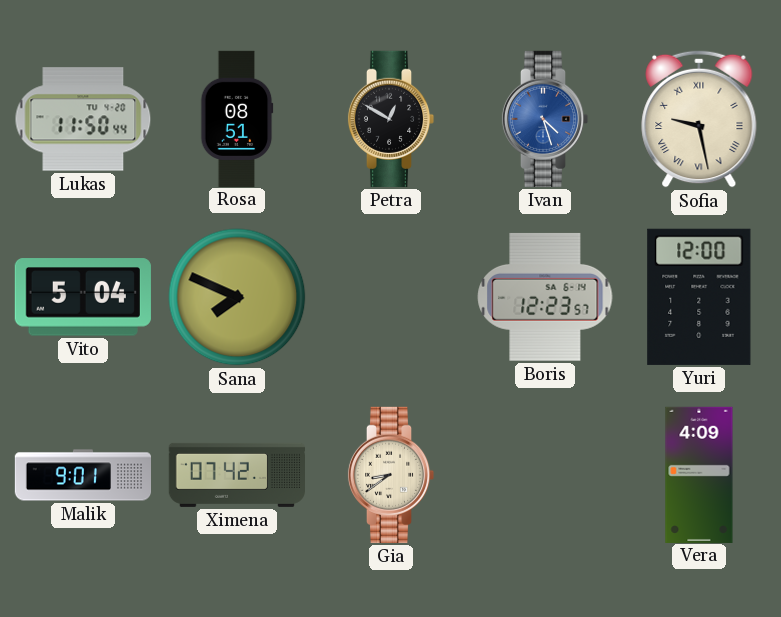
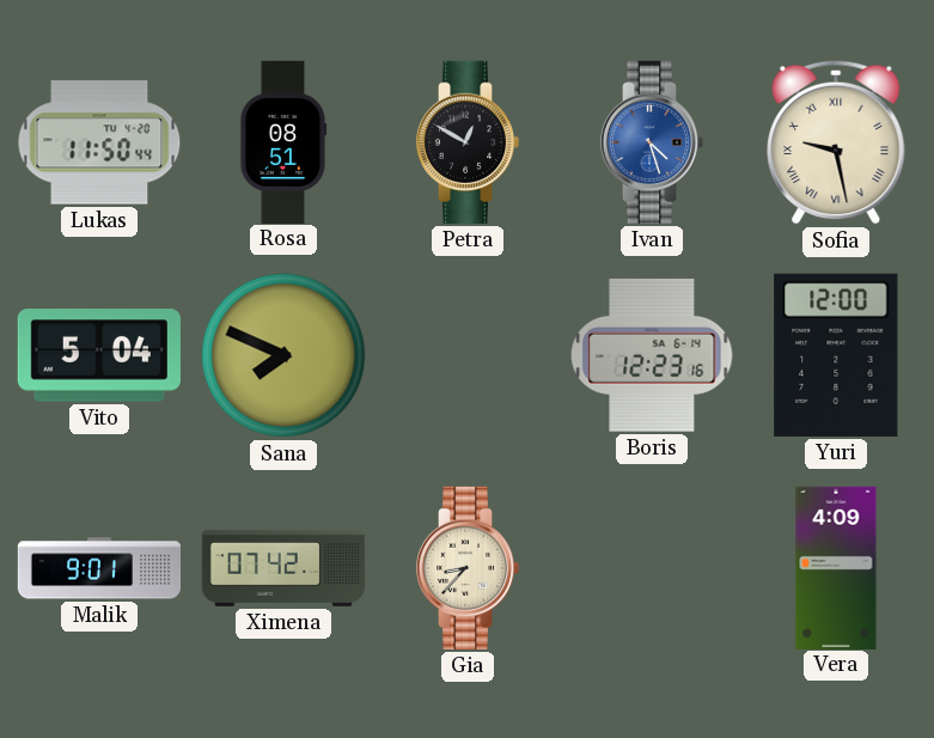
Boris: 12:23:57 -> 12:23:16
Gia: 8:39 -> 8:37
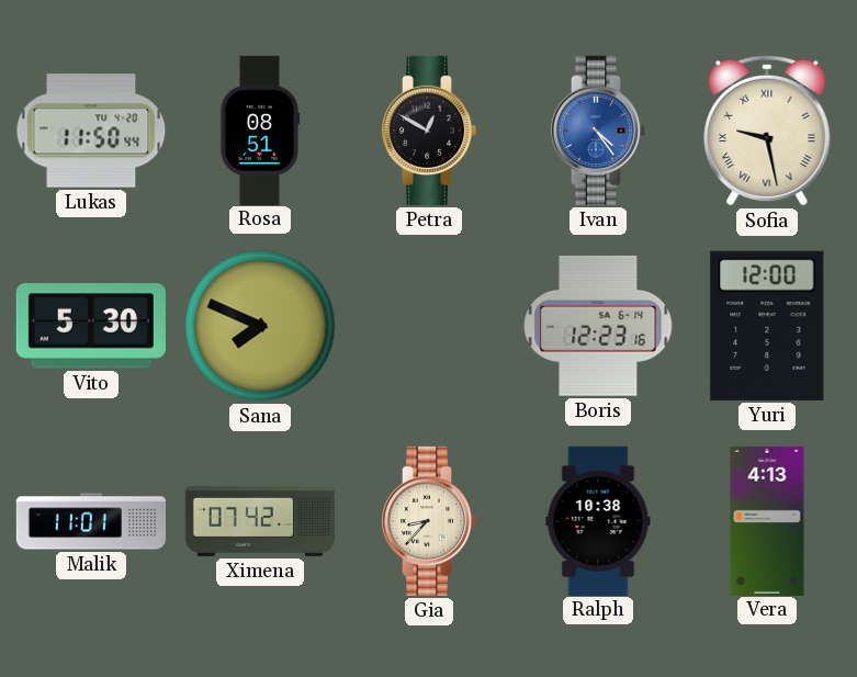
Ivan: 4:27 -> 4:24
Vito: 5:04 -> 5:30
Malik: 9:01 -> 11:01
Ralph: none -> 10:38
Vera: 4:09 -> 4:13
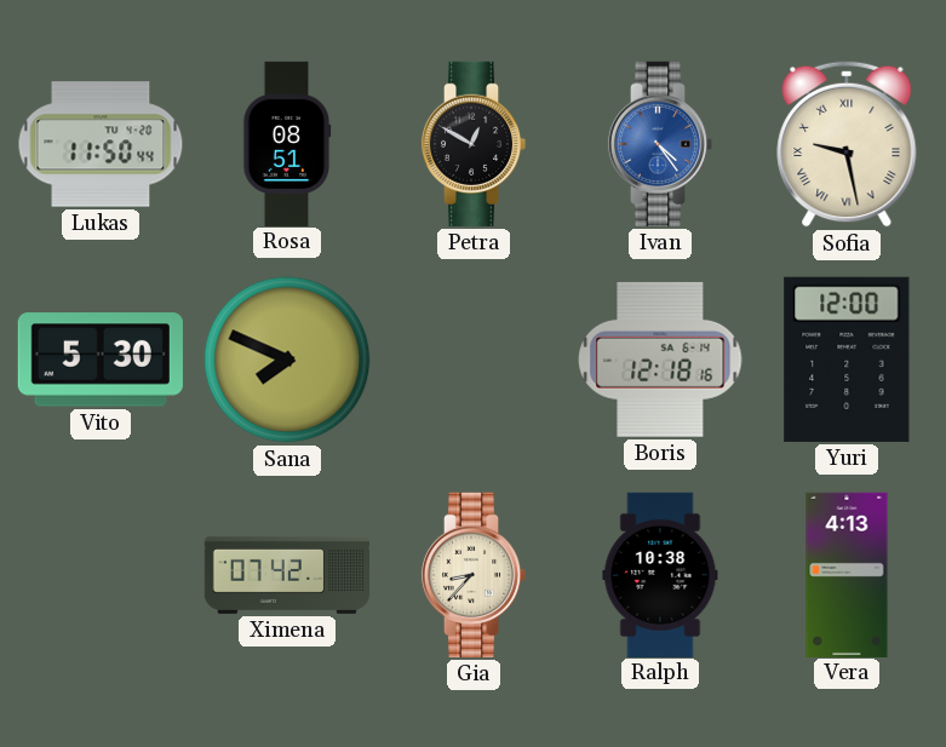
Boris: 12:23 -> 12:18
Malik: 11:01 -> none
